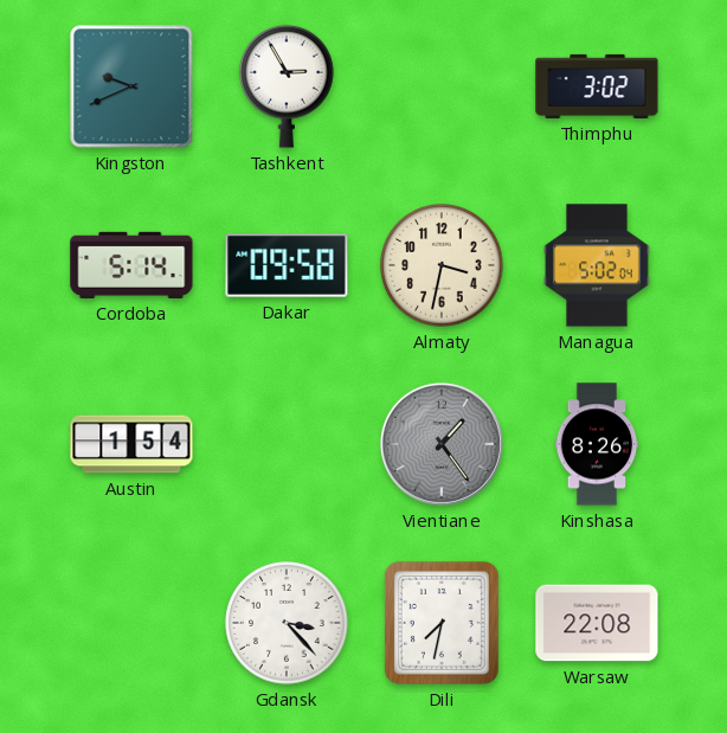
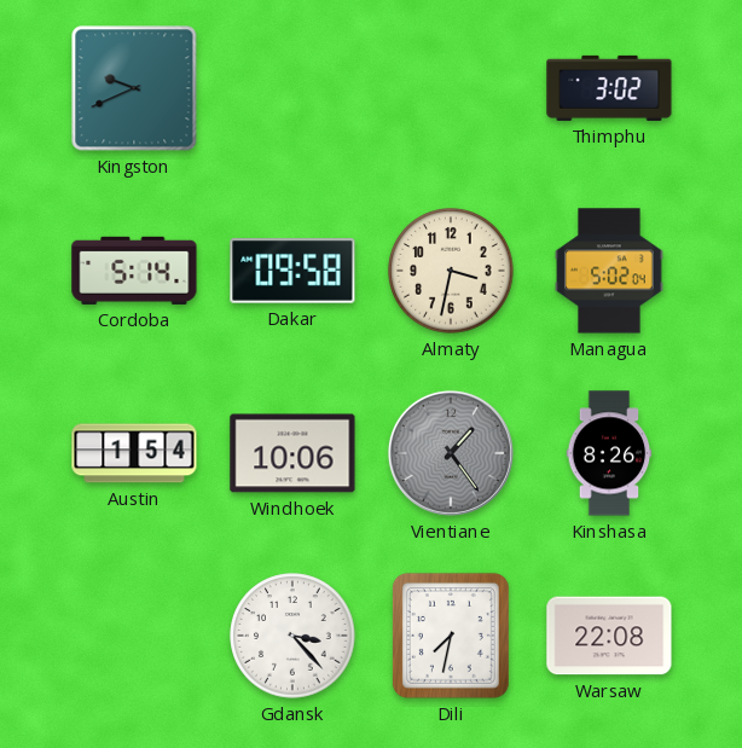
Tashkent: 2:55 -> none
Windhoek: none -> 10:06
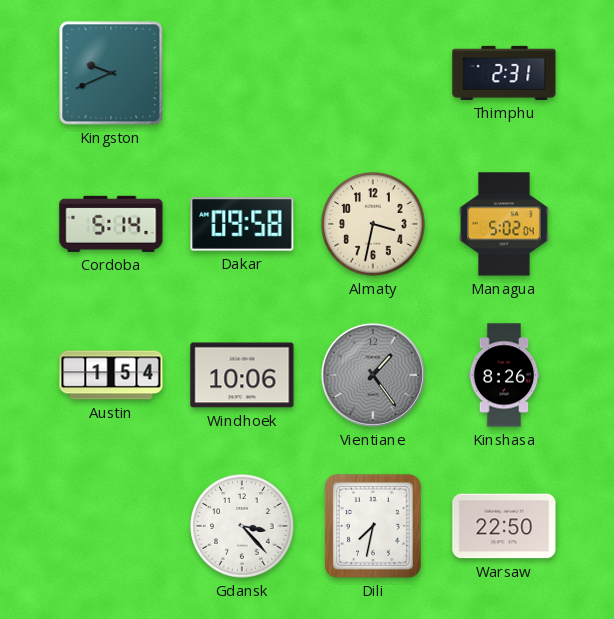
Thimphu: 3:02 -> 2:31
Warsaw: 22:08 -> 22:50
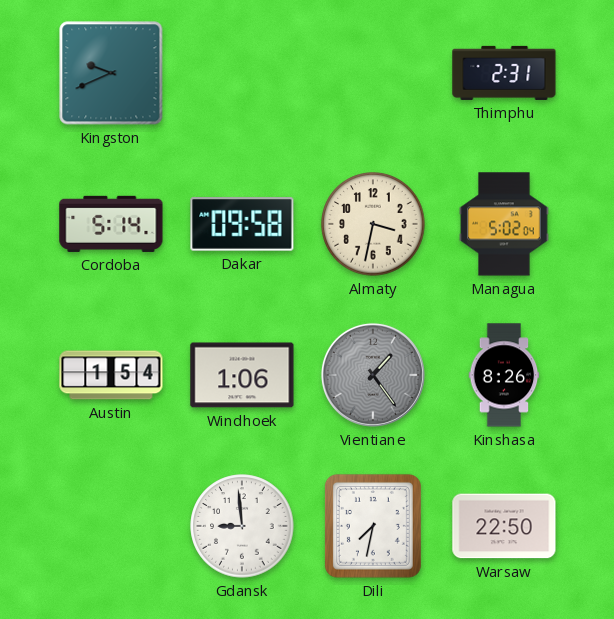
Windhoek: 10:06 -> 1:06
Gdansk: 3:23 -> 8:59
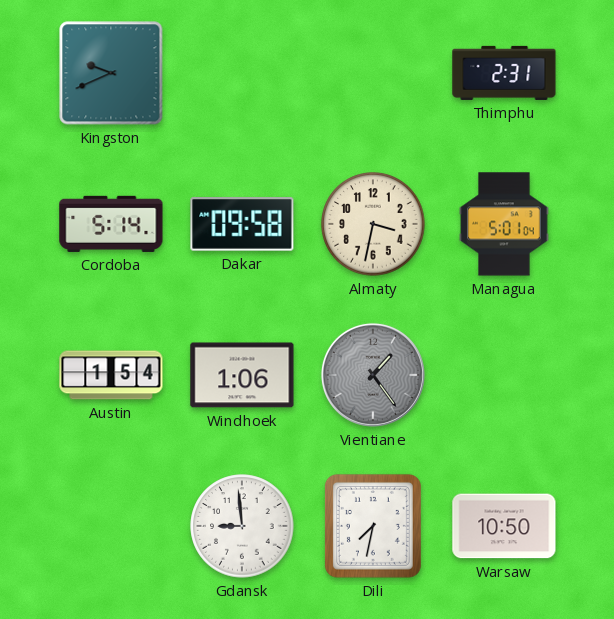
Managua: 5:02 -> 5:01
Kinshasa: 8:26 -> none
Warsaw: 22:50 -> 10:50
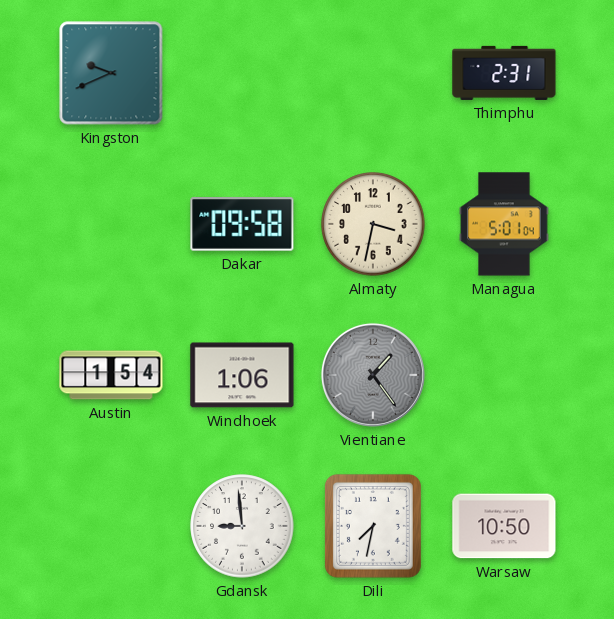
Cordoba: 5:14 -> none
